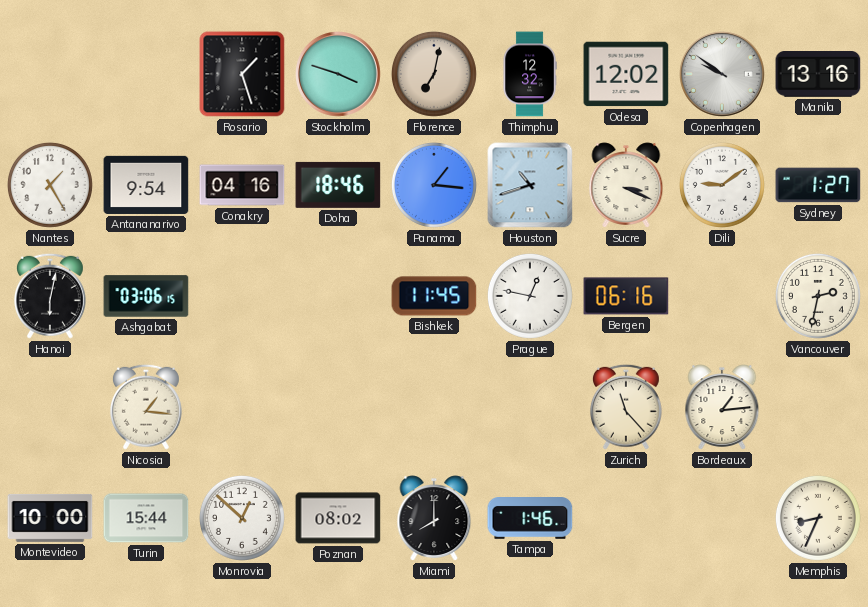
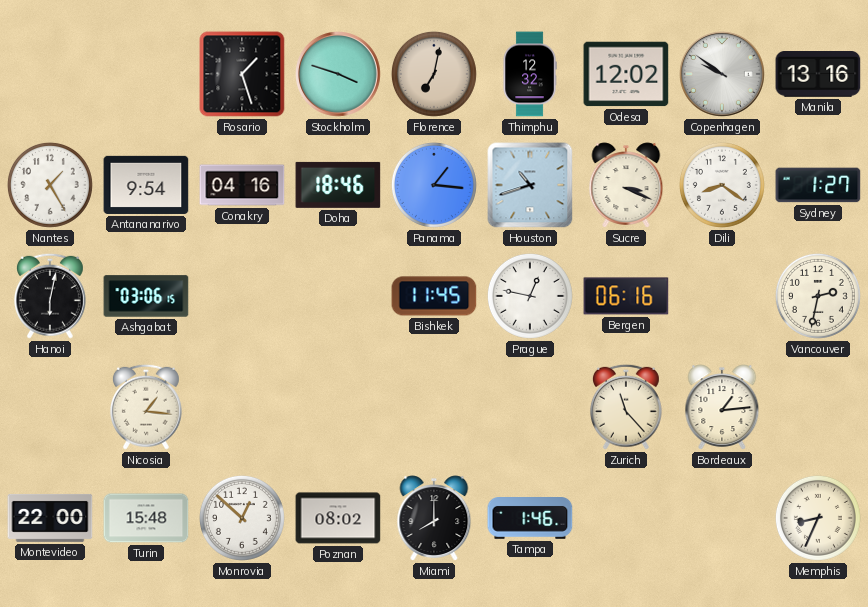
Dili: 9:09 -> 8:21
Montevideo: 10:00 -> 22:00
Turin: 15:44 -> 15:48
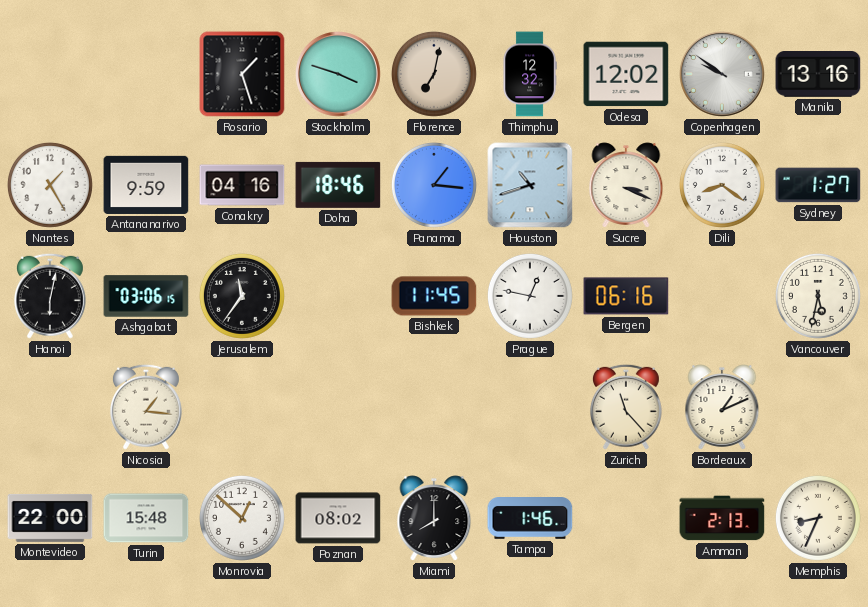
Antananarivo: 9:54 -> 9:59
Jerusalem: none -> 11:36
Vancouver: 2:32 -> 5:32
Bordeaux: 1:14 -> 1:11
Amman: none -> 2:13
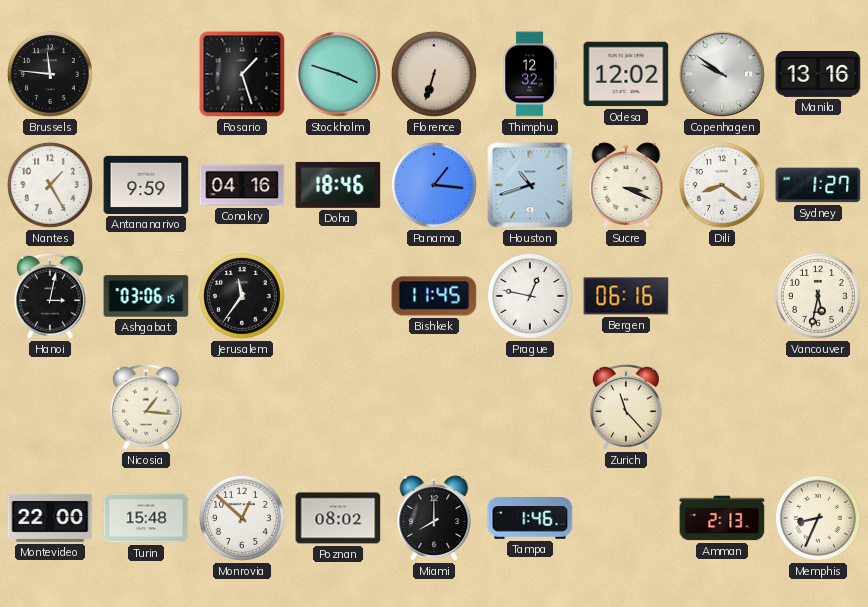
Brussels: none -> 11:46
Florence: 7:02 -> 6:33
Hanoi: 6:02 -> 3:02
Bordeaux: 1:11 -> none
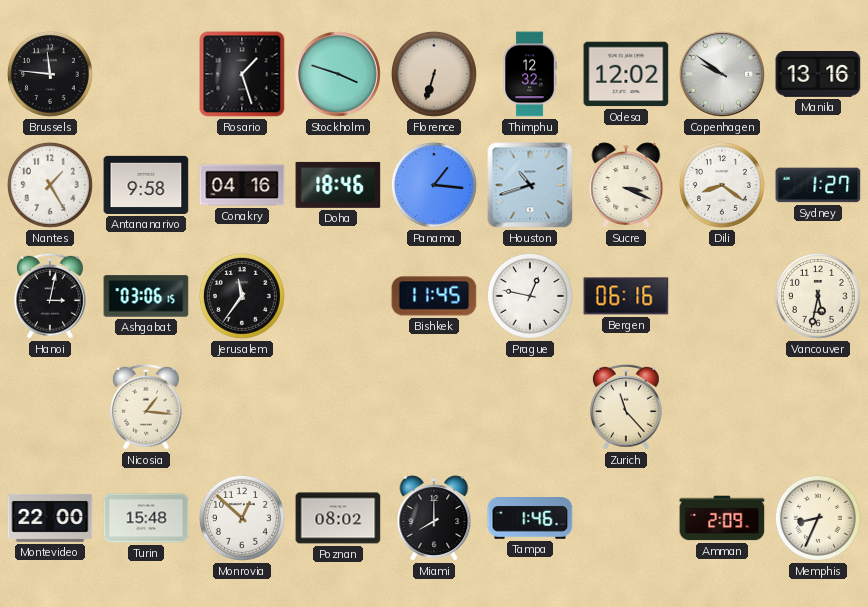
Antananarivo: 9:59 -> 9:58
Amman: 2:13 -> 2:09
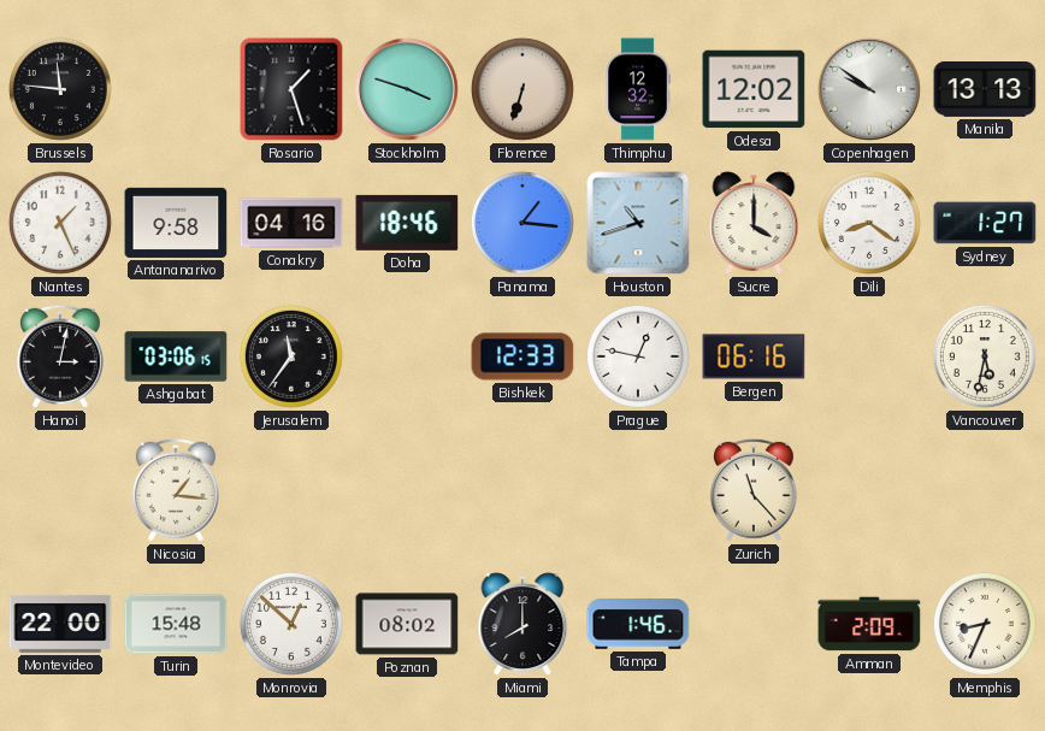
Manila: 13:16 -> 13:13
Nantes: 1:25 -> 1:26
Sucre: 3:19 -> 4:00
Bishkek: 11:45 -> 12:33
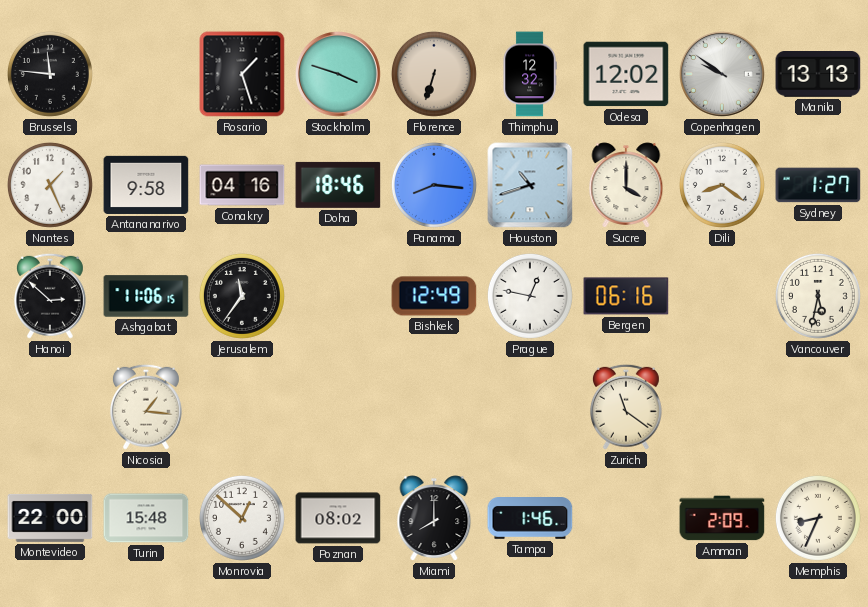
Panama: 1:16 -> 8:16
Hanoi: 3:02 -> 2:52
Ashgabat: 03:06 -> 11:06
Bishkek: 12:33 -> 12:49
Zurich: 11:23 -> 11:21
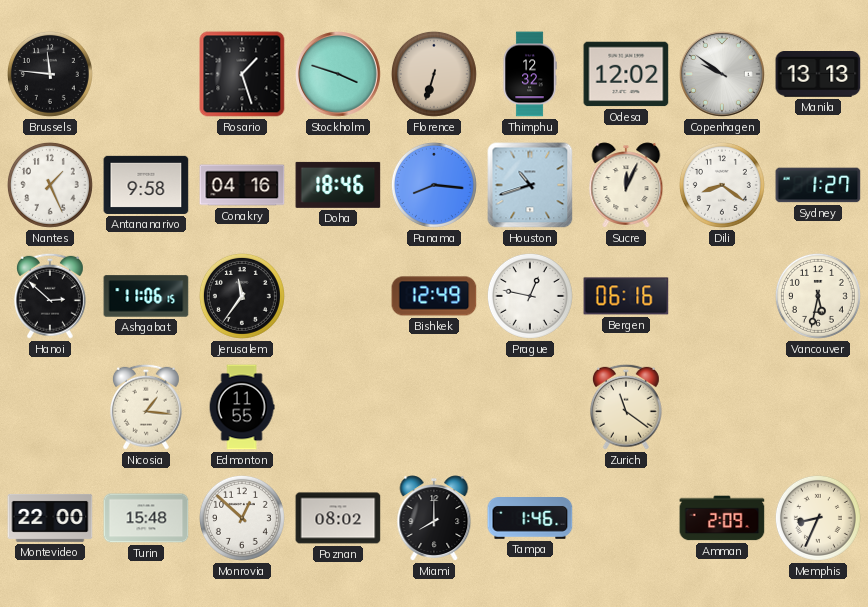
Sucre: 4:00 -> 12:04
Edmonton: none -> 11:55
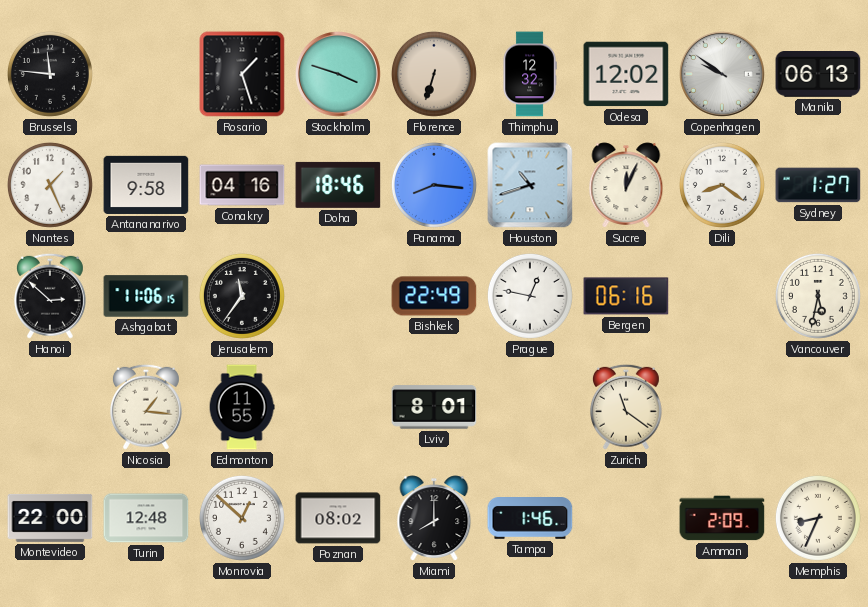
Manila: 13:13 -> 06:13
Bishkek: 12:49 -> 22:49
Lviv: none -> 8:01
Turin: 15:48 -> 12:48
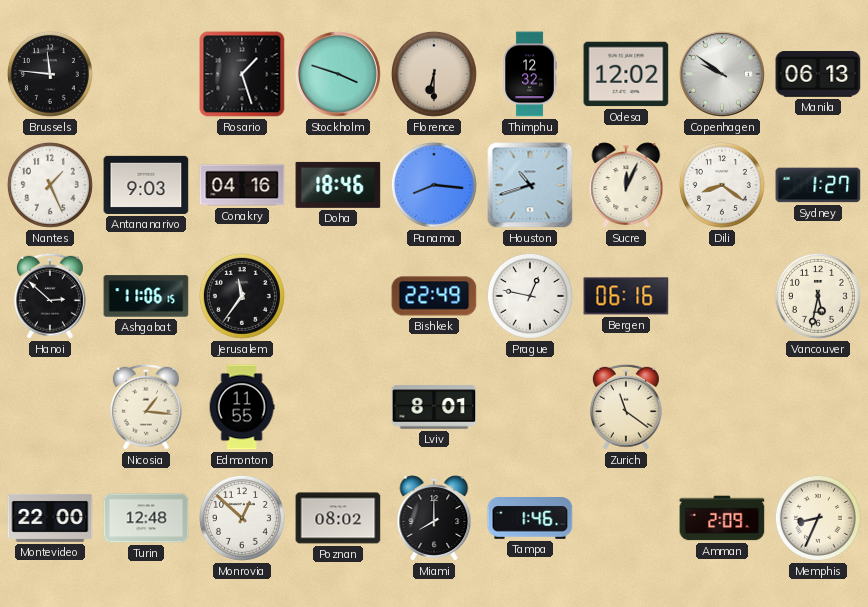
Florence: 6:33 -> 6:30
Antananarivo: 9:58 -> 9:03
